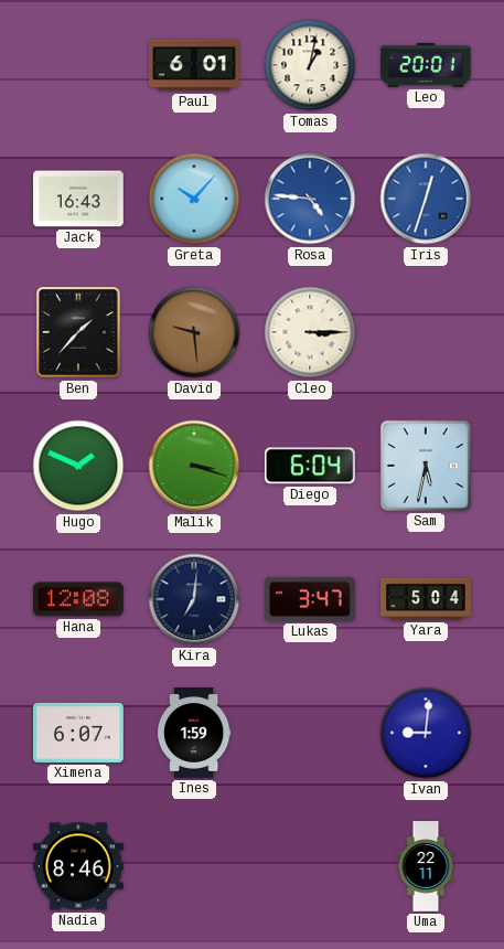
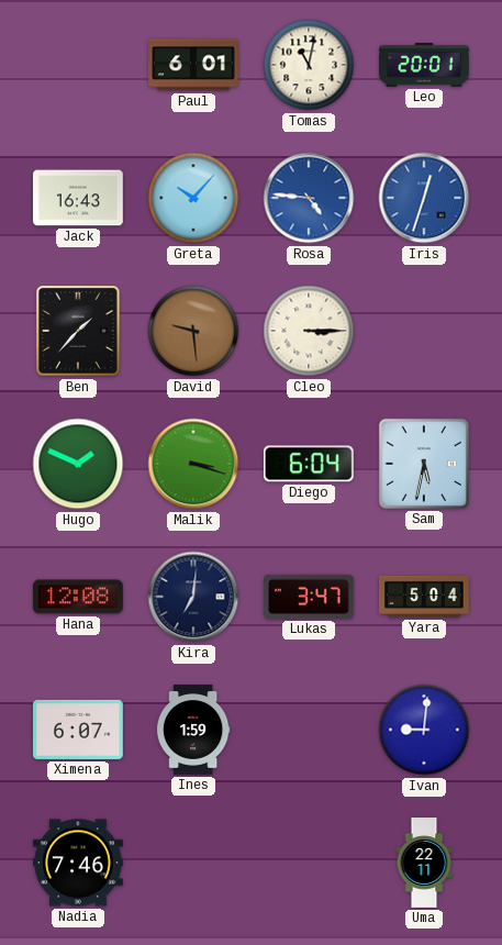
Tomas: 1:02 -> 11:02
Nadia: 8:46 -> 7:46
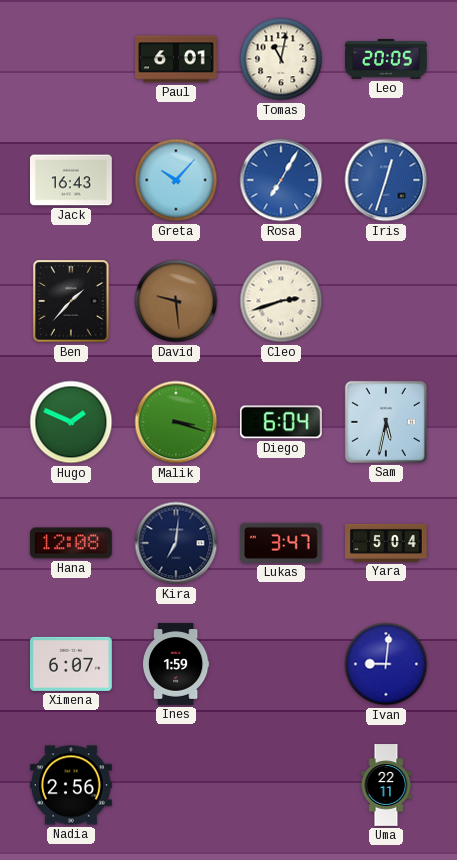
Leo: 20:01 -> 20:05
Rosa: 4:46 -> 7:05
Cleo: 3:15 -> 2:42
Nadia: 7:46 -> 2:56
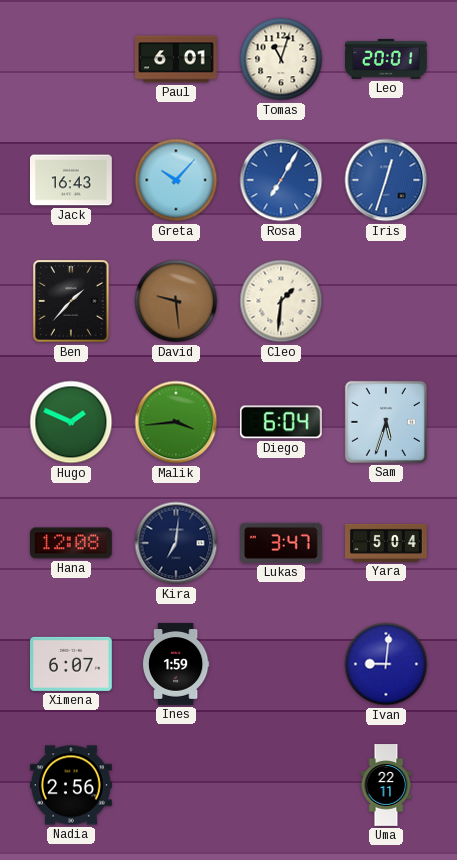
Tomas: 11:02 -> 11:03
Leo: 20:05 -> 20:01
Cleo: 2:42 -> 1:31
Malik: 3:18 -> 3:44
Sam: 5:32 -> 5:33
